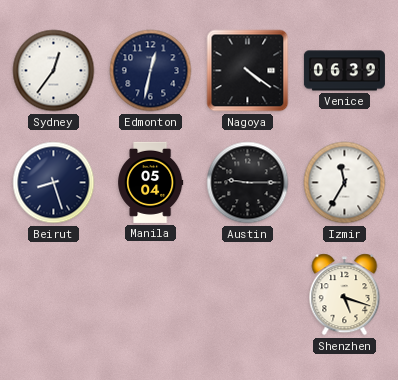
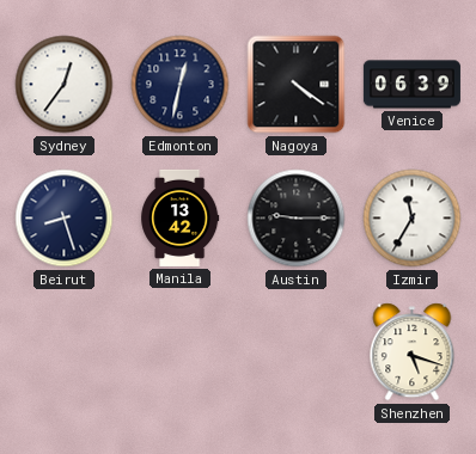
Manila: 05:04 -> 13:42
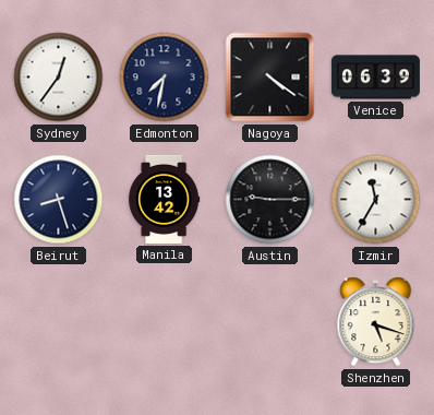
Edmonton: 12:32 -> 7:32
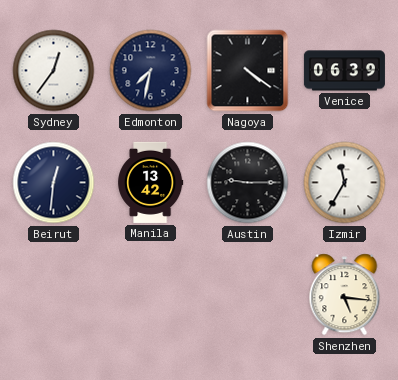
Beirut: 8:27 -> 12:31
Shenzhen: 5:18 -> 5:16
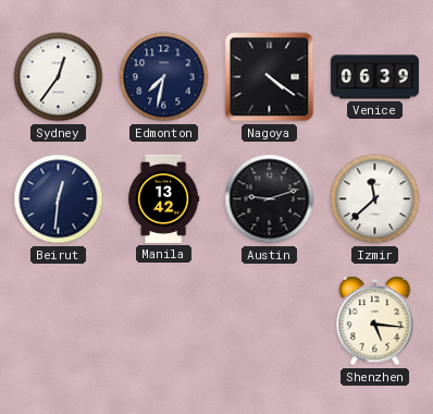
Austin: 9:15 -> 9:12
Izmir: 11:35 -> 11:38
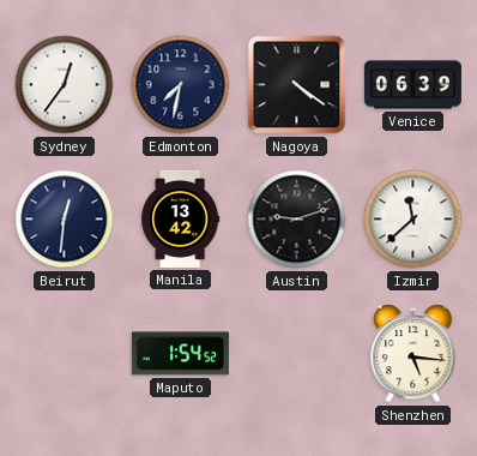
Maputo: none -> 1:54
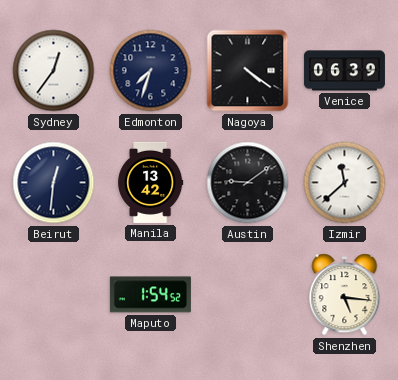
Edmonton: 7:32 -> 7:33
Austin: 9:12 -> 9:09
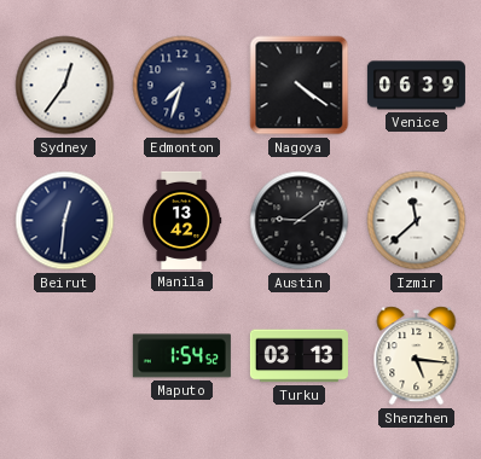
Turku: none -> 03:13
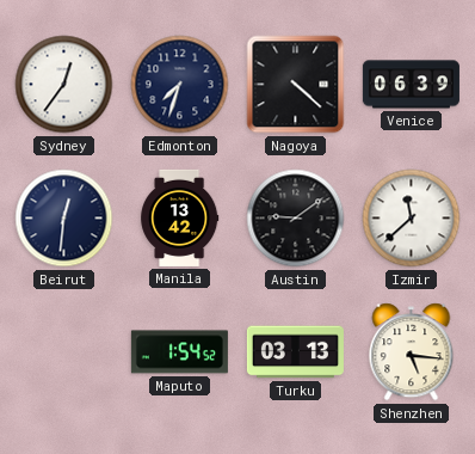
Nagoya: 4:21 -> 4:22
